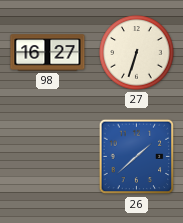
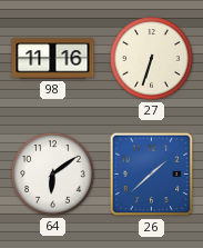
98: 16:27 -> 11:16
64: none -> 6:09
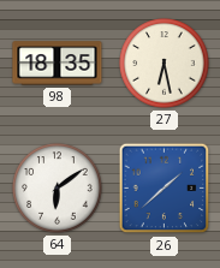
98: 11:16 -> 18:35
27: 6:33 -> 6:28
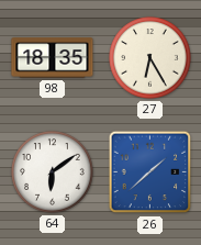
27: 6:28 -> 6:25
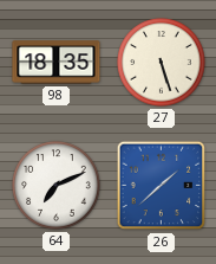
27: 6:25 -> 5:27
64: 6:09 -> 7:11
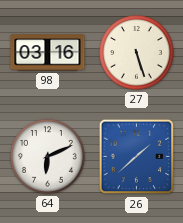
98: 18:35 -> 03:16
64: 7:11 -> 6:11
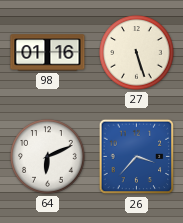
98: 03:16 -> 01:16
26: 1:38 -> 3:37
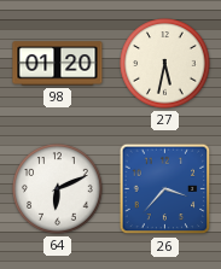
98: 01:16 -> 01:20
27: 5:27 -> 5:32
